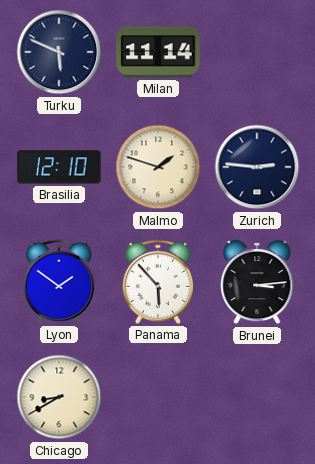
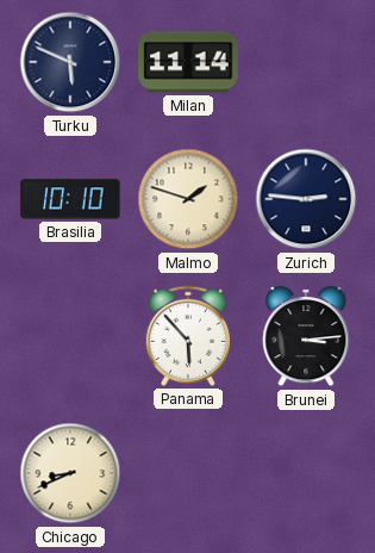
Brasilia: 12:10 -> 10:10
Lyon: 1:51 -> none
Chicago: 8:40 -> 8:41
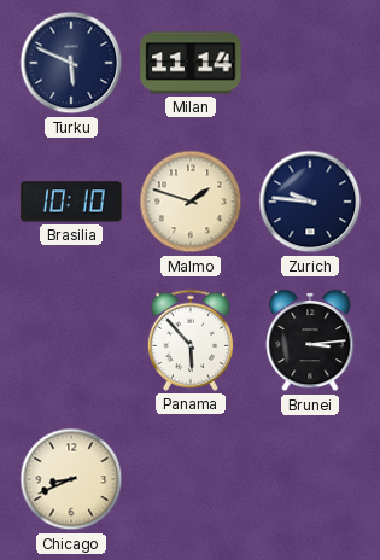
Zurich: 2:46 -> 9:46
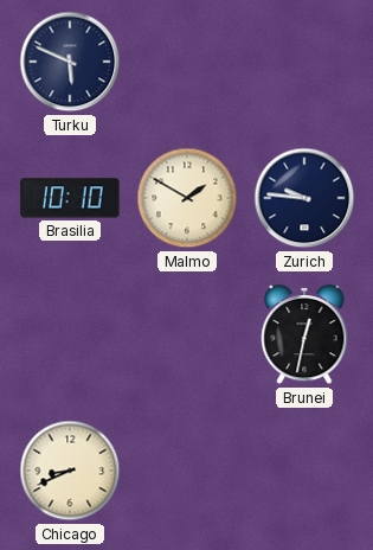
Milan: 11:14 -> none
Malmo: 1:48 -> 1:50
Panama: 5:53 -> none
Brunei: 3:14 -> 12:32
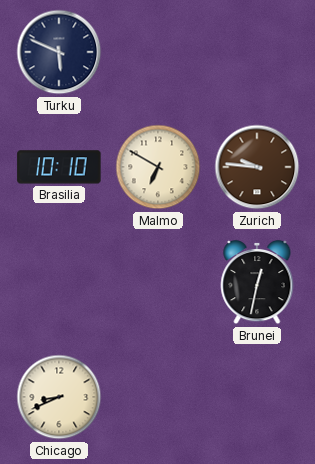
Malmo: 1:50 -> 6:50
Zurich dial: navy -> brown
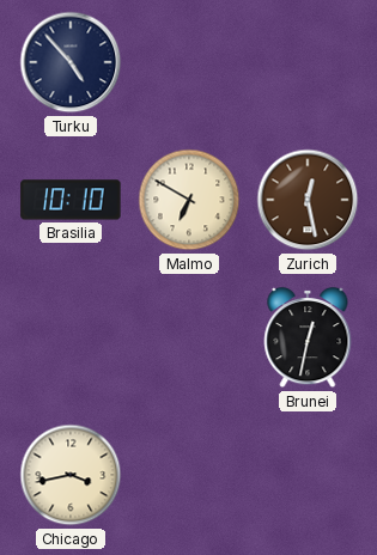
Turku: 5:49 -> 4:53
Zurich: 9:46 -> 12:28
Chicago: 8:41 -> 3:43
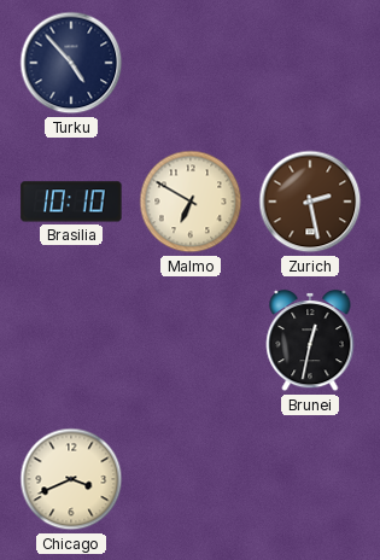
Zurich: 12:28 -> 2:28
Chicago: 3:43 -> 3:41
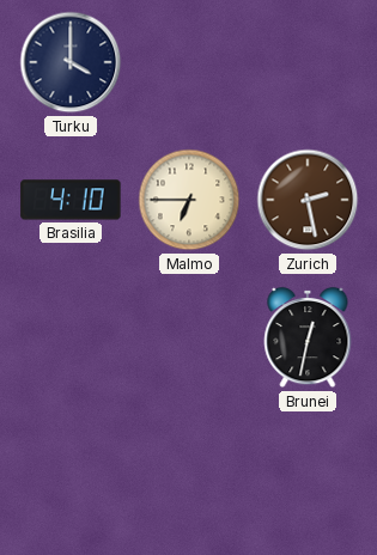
Turku: 4:53 -> 4:00
Brasilia: 10:10 -> 4:10
Malmo: 6:50 -> 6:45
Chicago: 3:41 -> none
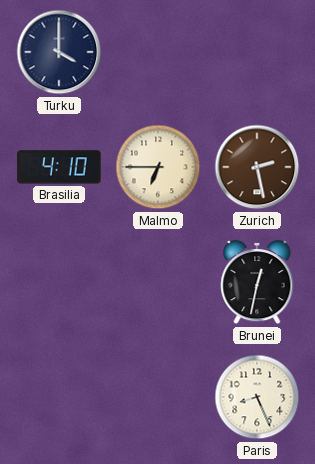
Paris: none -> 8:26
